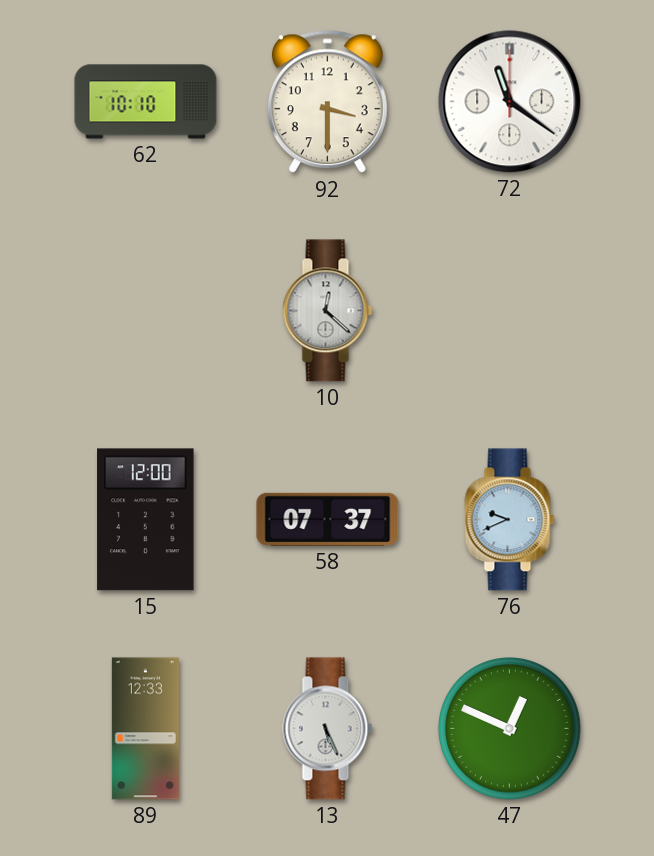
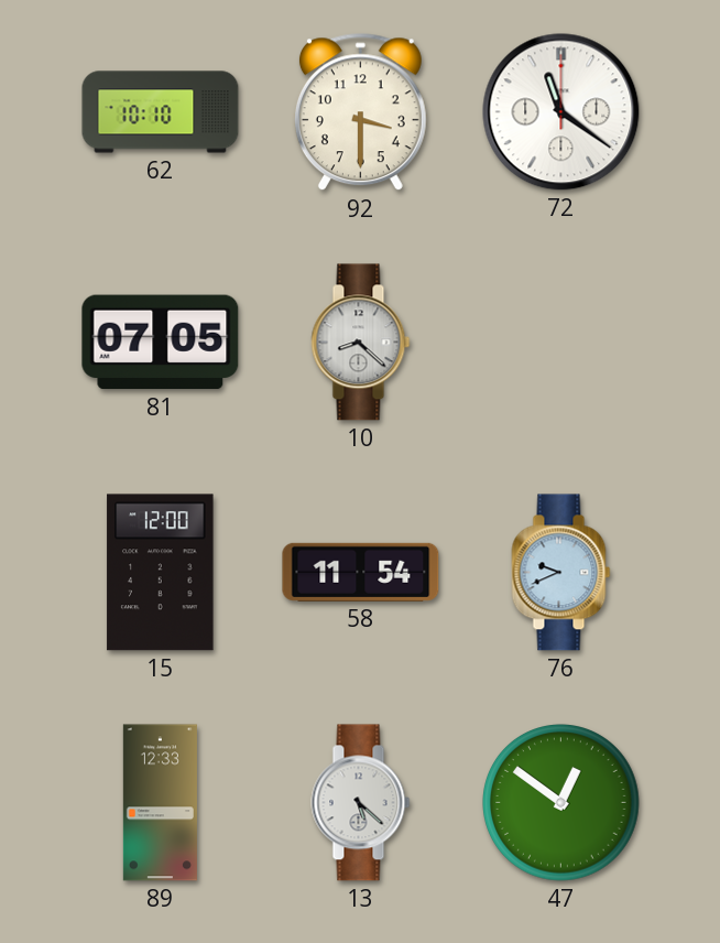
81: none -> 07:05
10: 12:22 -> 8:22
58: 07:37 -> 11:54
13: 5:26 -> 5:22
47: 12:49 -> 12:51
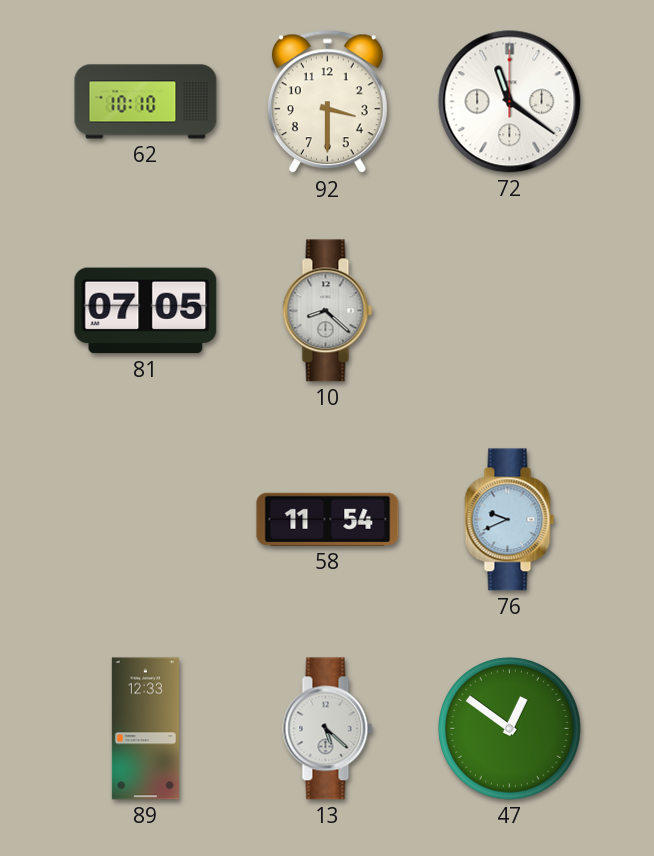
15: 12:00 -> none
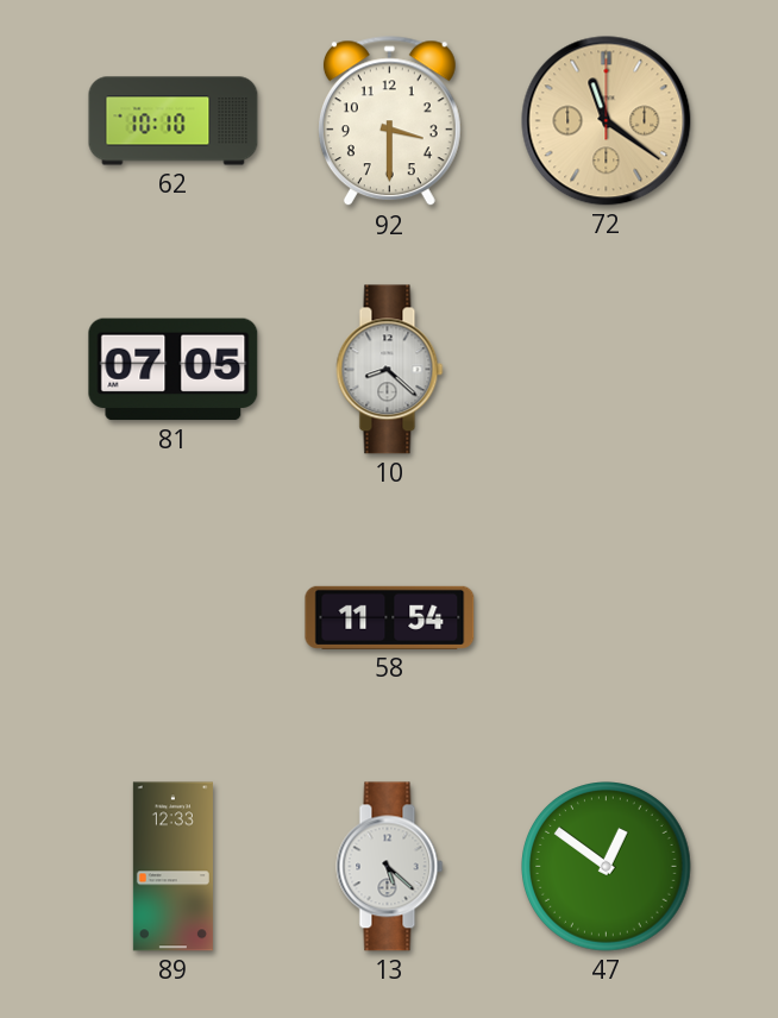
72 dial: white -> champagne
76: 9:41 -> none
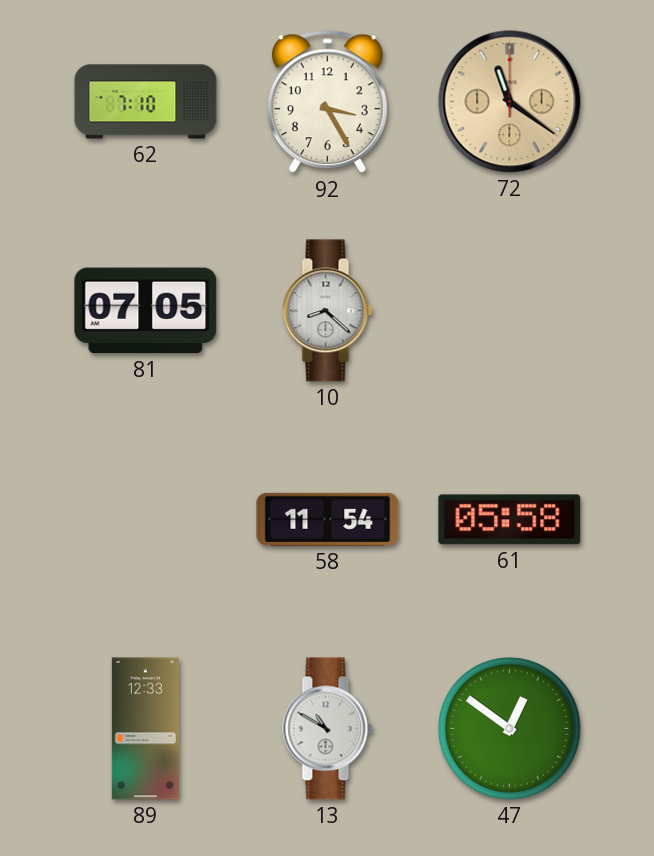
62: 10:10 -> 7:10
92: 3:30 -> 3:25
61: none -> 05:58
13: 5:22 -> 10:50
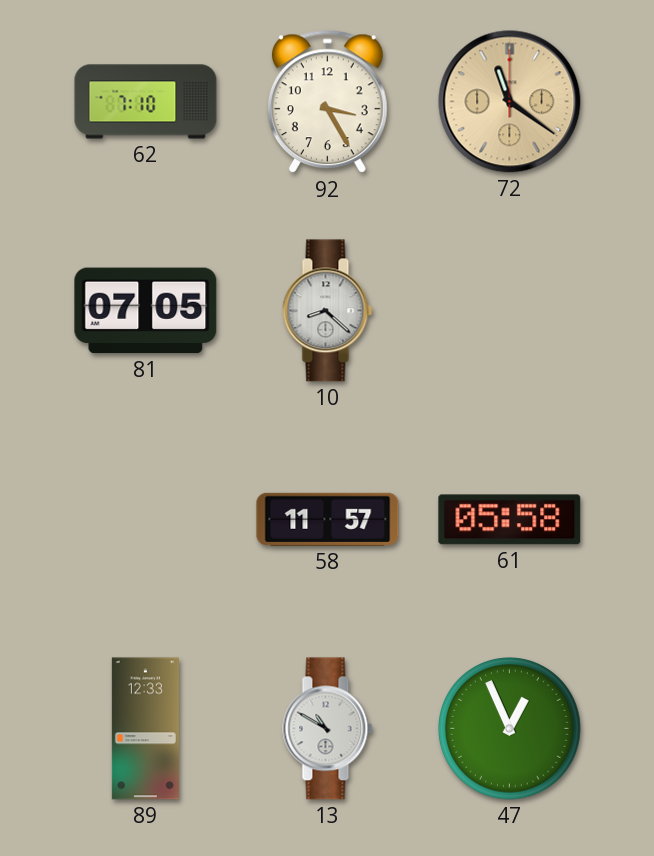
58: 11:54 -> 11:57
47: 12:51 -> 12:56
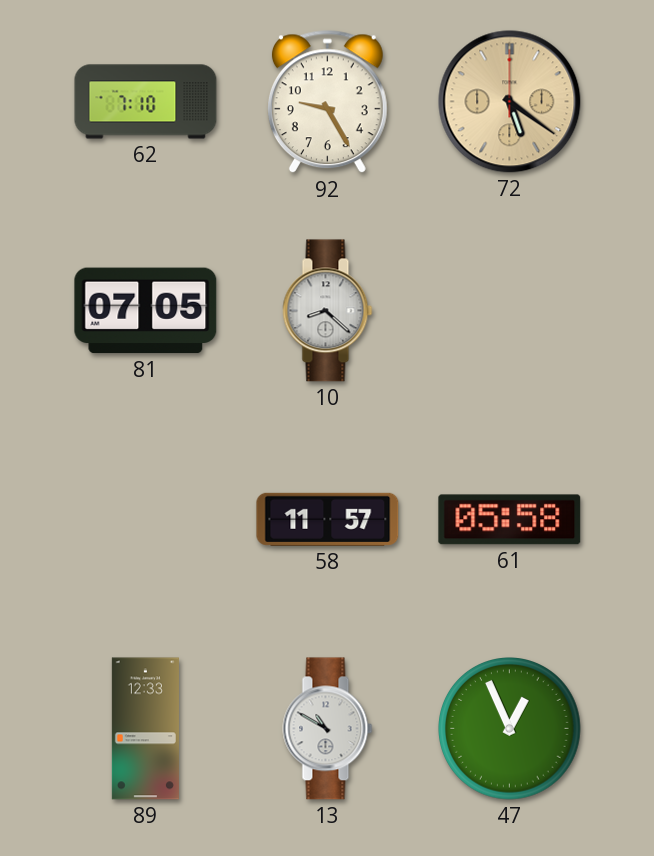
92: 3:25 -> 9:25
72: 11:21 -> 5:21
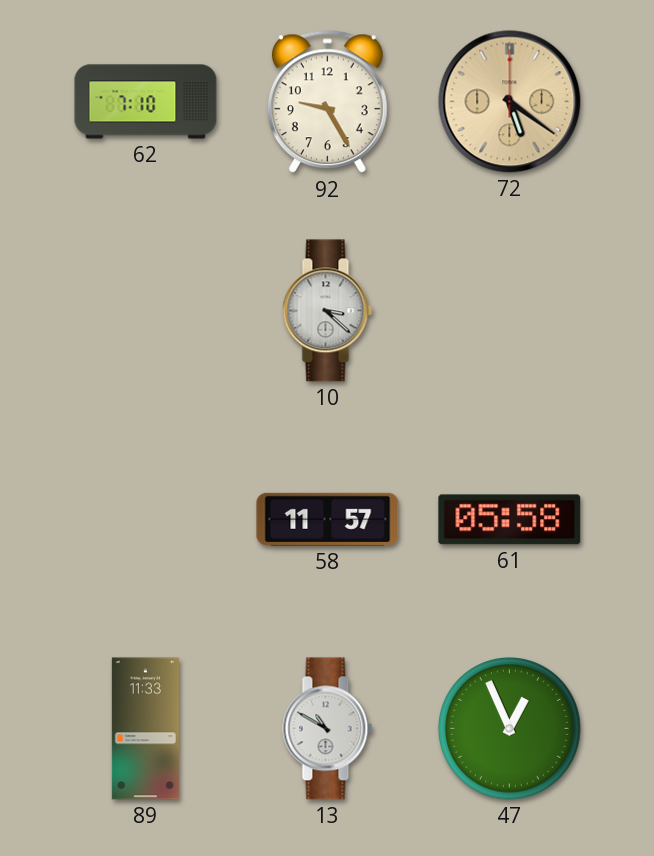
81: 07:05 -> none
10: 8:22 -> 3:22
89: 12:33 -> 11:33
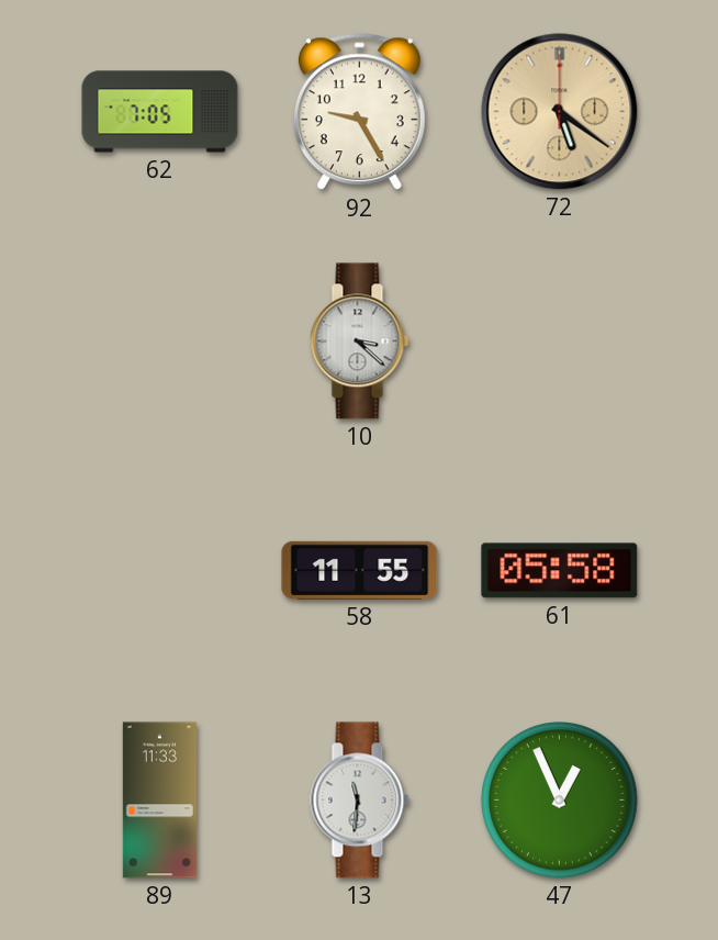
62: 7:10 -> 7:05
58: 11:57 -> 11:55
13: 10:50 -> 11:31
